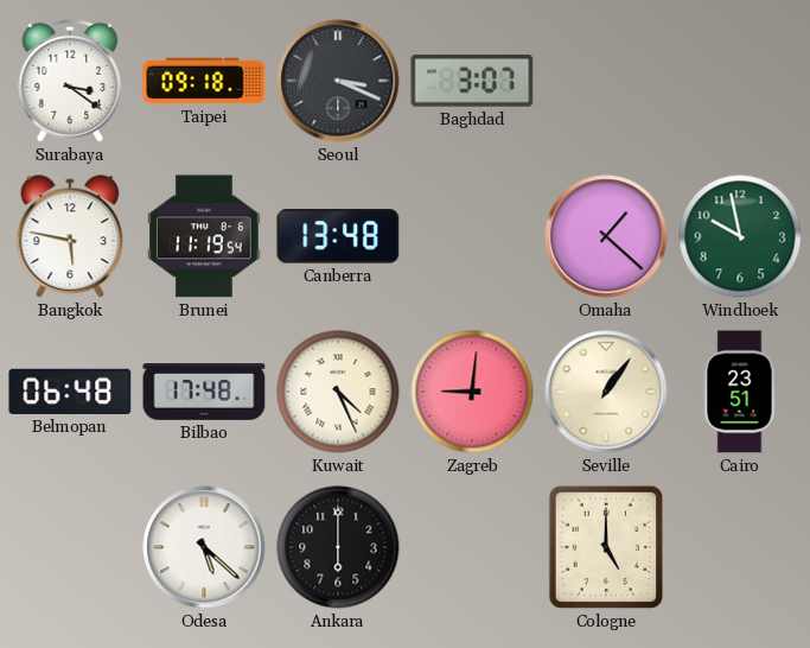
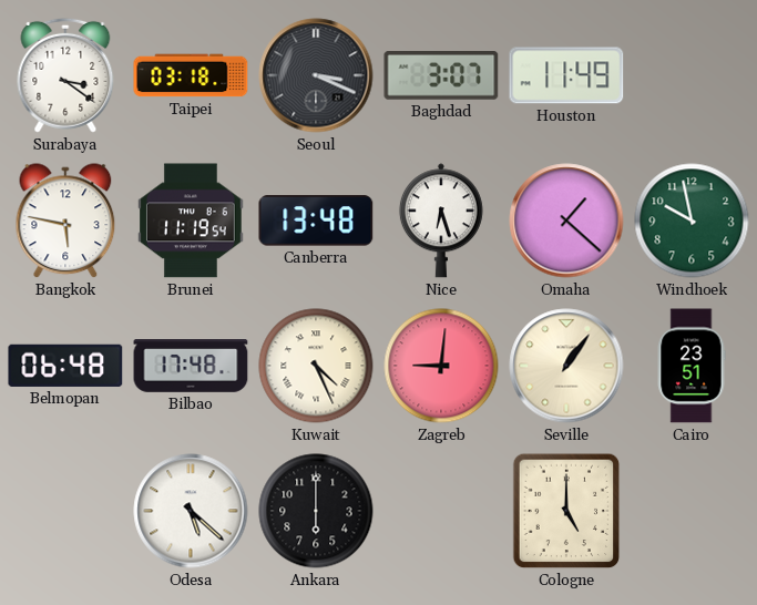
Taipei: 09:18 -> 03:18
Houston: none -> 11:49
Nice: none -> 6:27
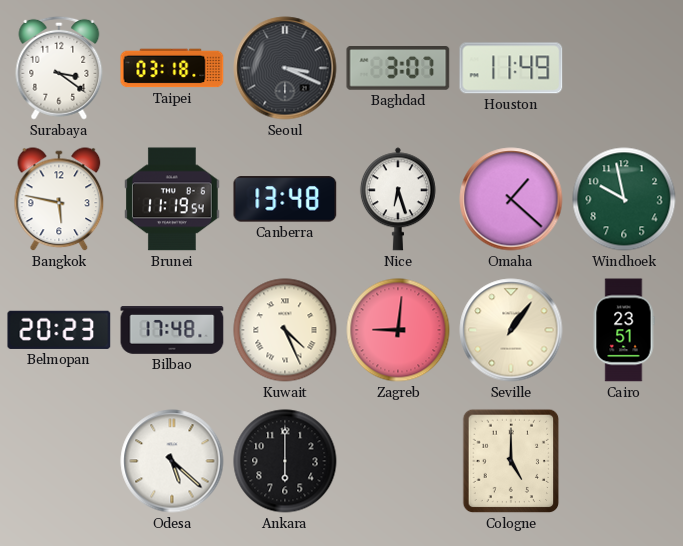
Belmopan: 06:48 -> 20:23
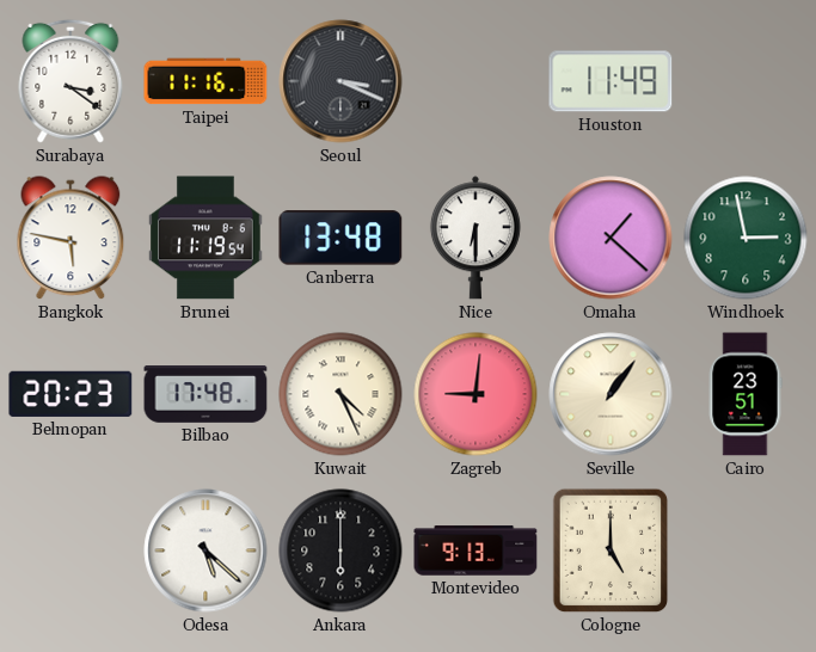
Taipei: 03:18 -> 11:16
Baghdad: 3:07 -> none
Nice: 6:27 -> 6:30
Windhoek: 9:58 -> 2:58
Montevideo: none -> 9:13
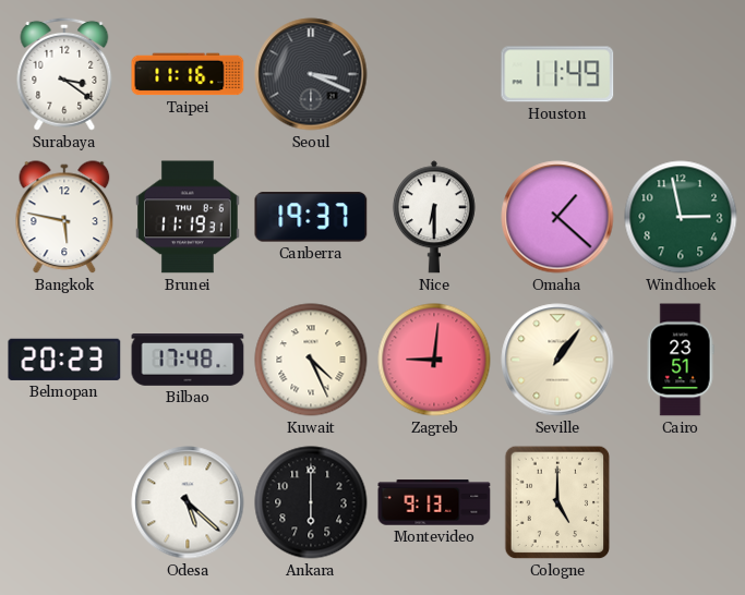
Brunei: 11:19:54 -> 11:19:31
Canberra: 13:48 -> 19:37
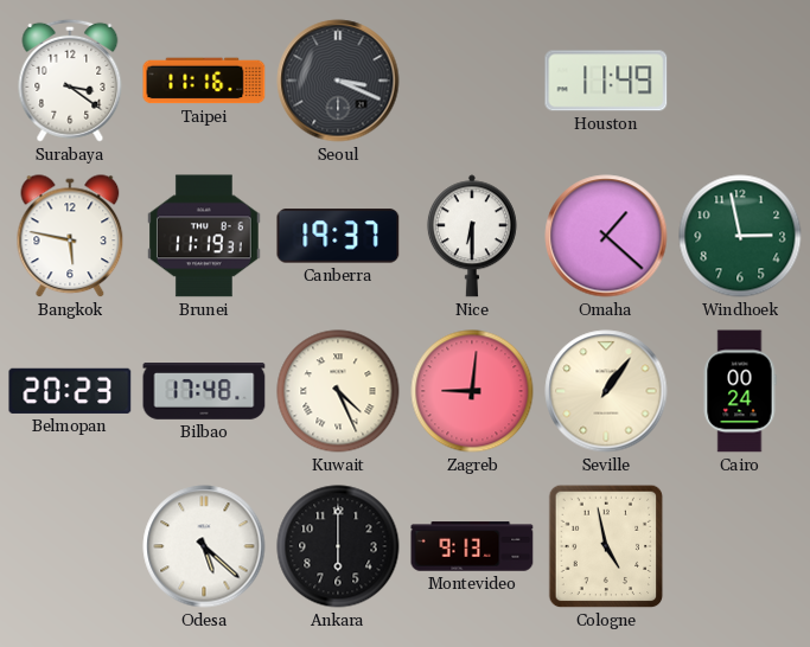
Cairo: 23:51 -> 00:24
Cologne: 5:00 -> 4:58
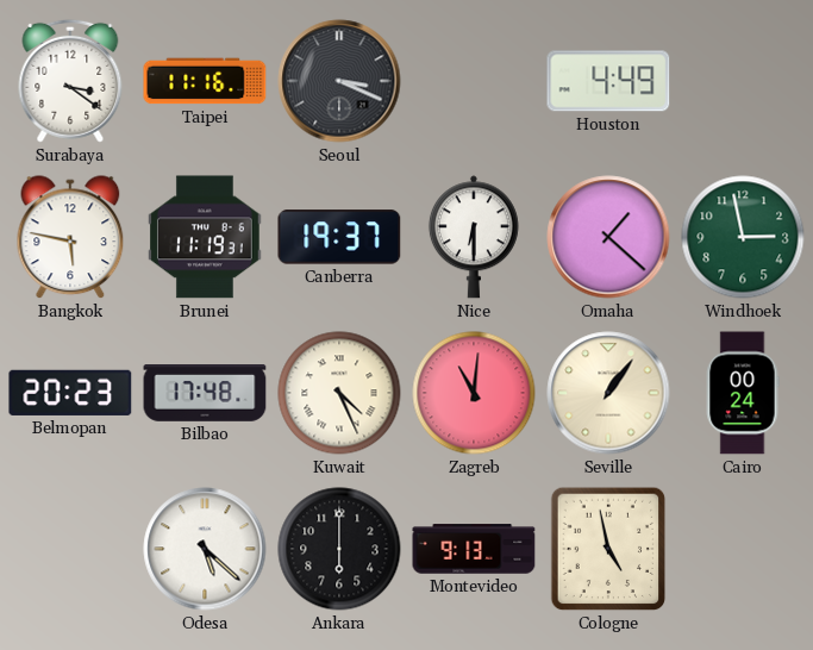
Houston: 11:49 -> 4:49
Zagreb: 9:01 -> 11:01
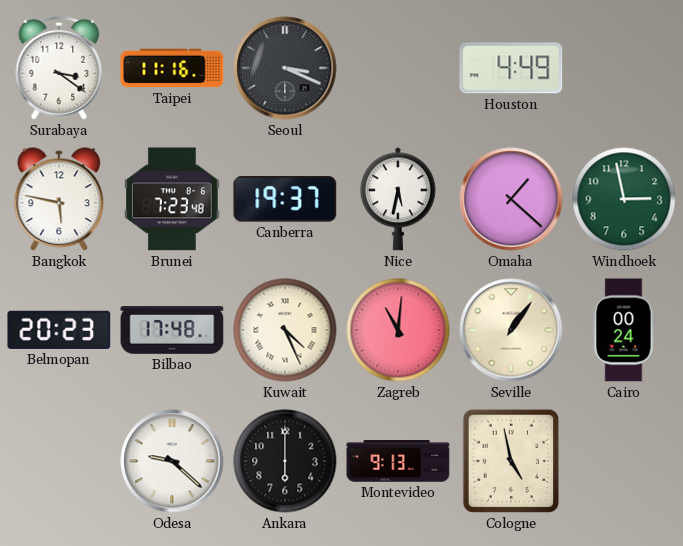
Brunei: 11:19 -> 7:23
Nice: 6:30 -> 5:32
Odesa: 5:22 -> 9:22
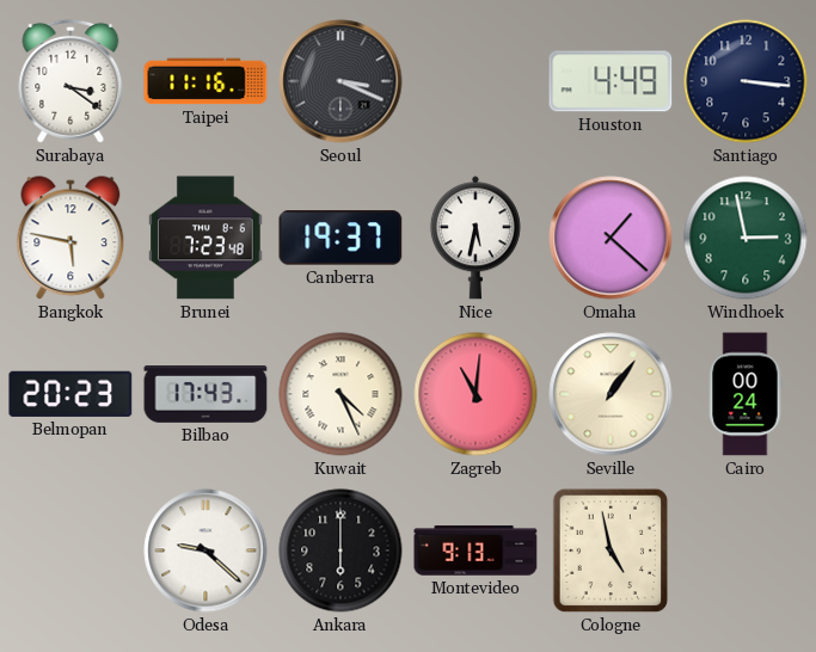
Santiago: none -> 3:16
Bilbao: 17:48 -> 17:43
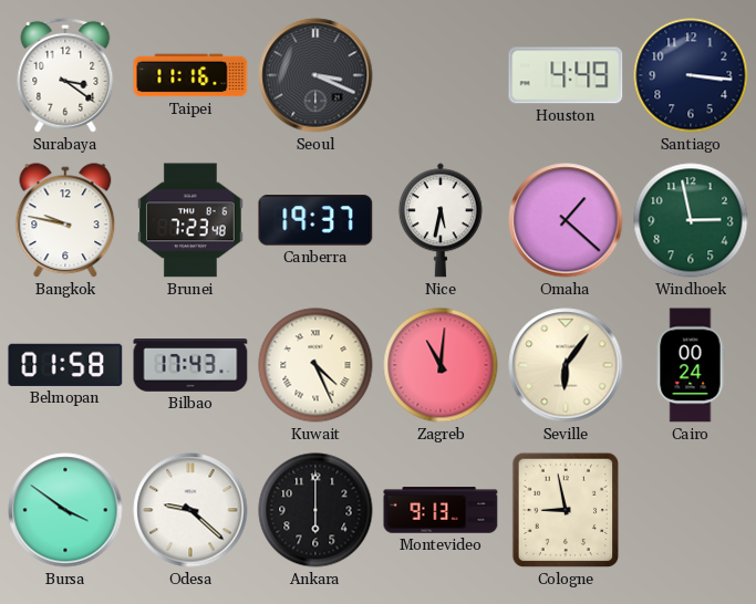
Bangkok: 5:47 -> 9:47
Belmopan: 20:23 -> 01:58
Seville: 1:06 -> 6:06
Bursa: none -> 3:51
Cologne: 4:58 -> 8:58
